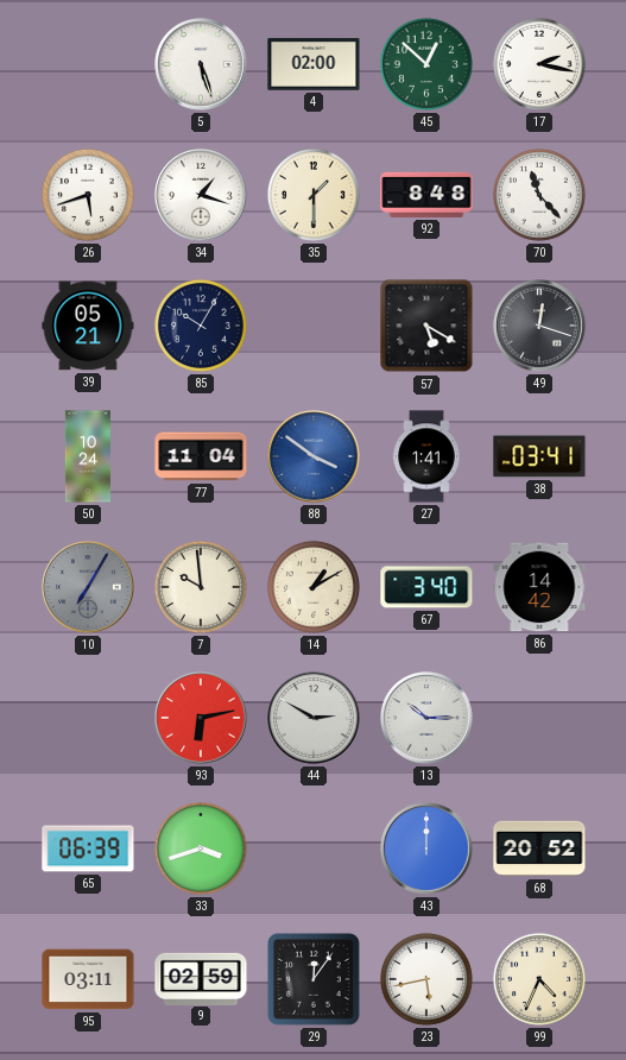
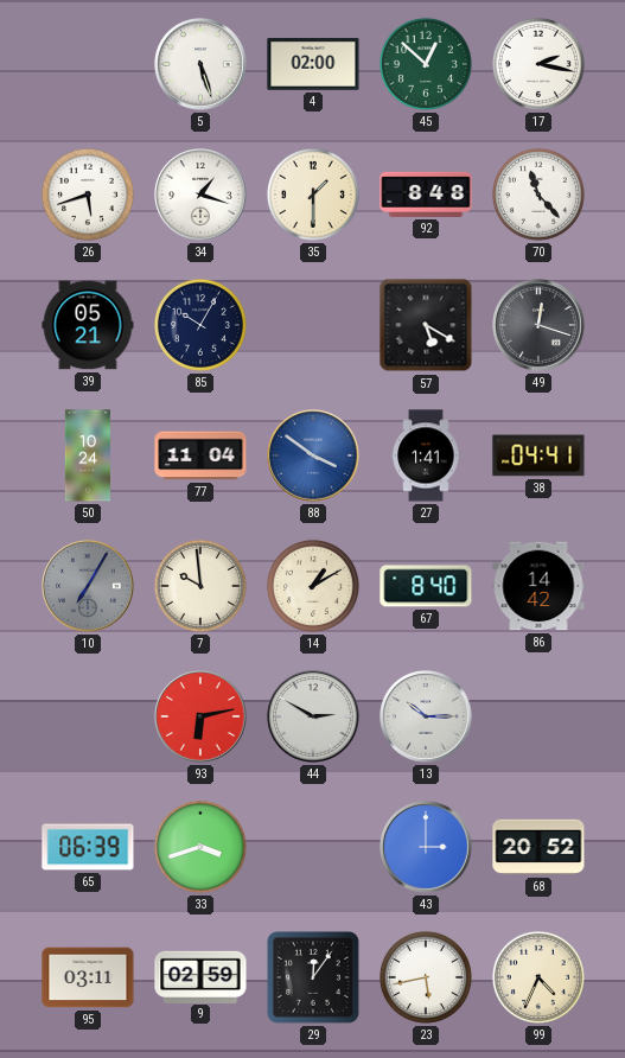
38: 03:41 -> 04:41
67: 3:40 -> 8:40
43: 12:00 -> 3:00
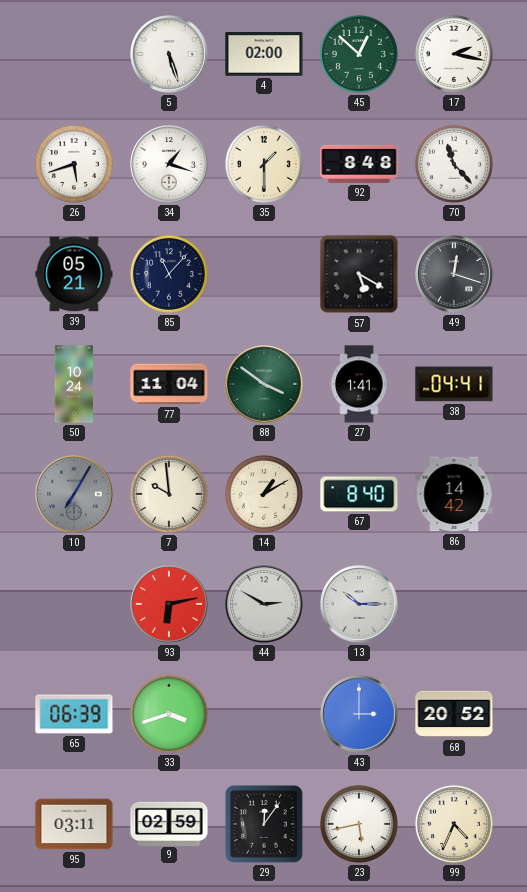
85: 10:05 -> 11:07
88 dial: blue -> green
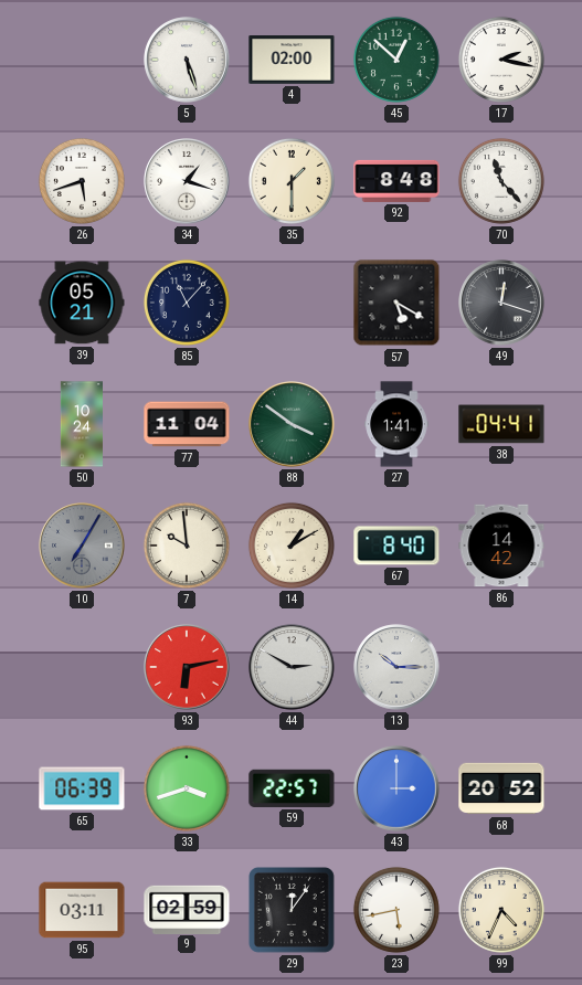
59: none -> 22:57
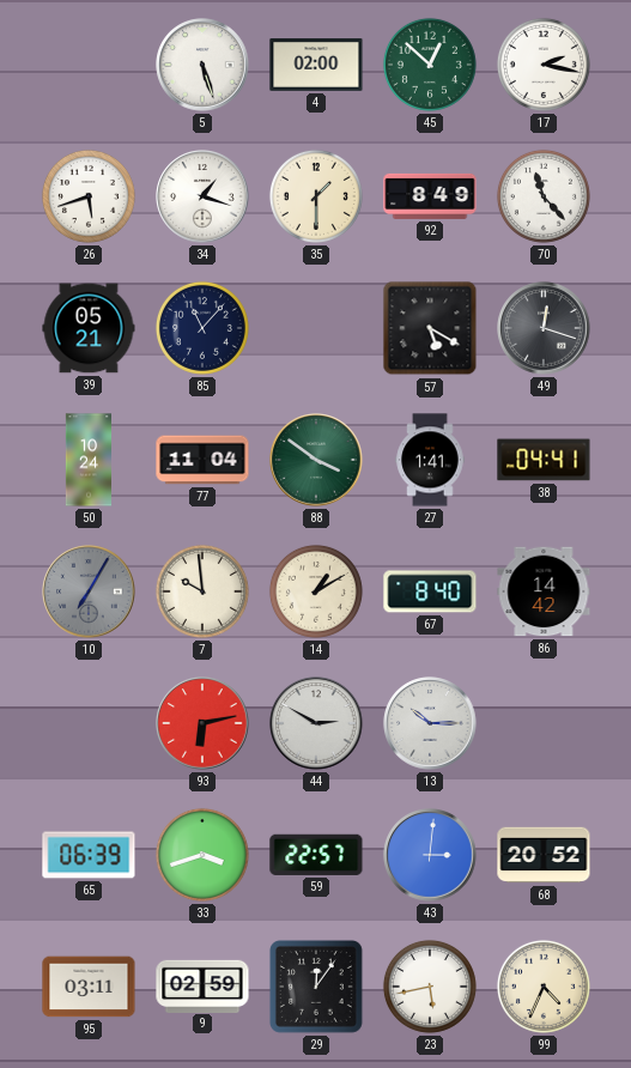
92: 8:48 -> 8:49
43: 3:00 -> 3:01
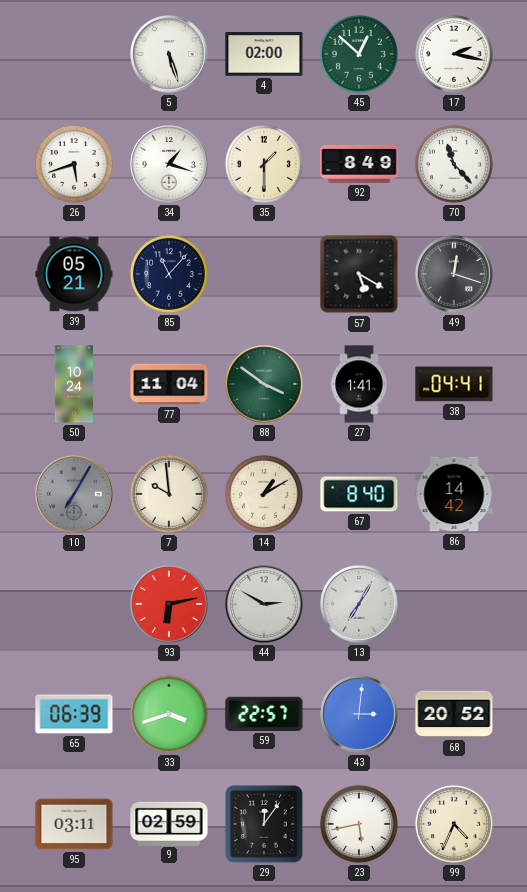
13: 10:15 -> 7:05
